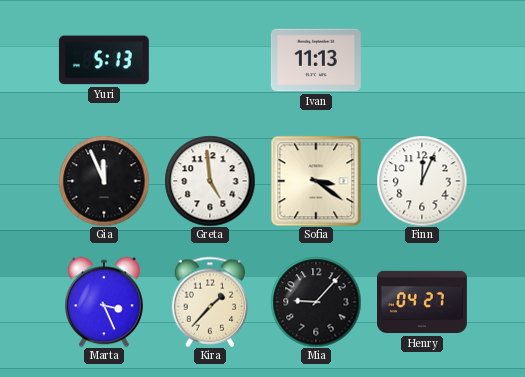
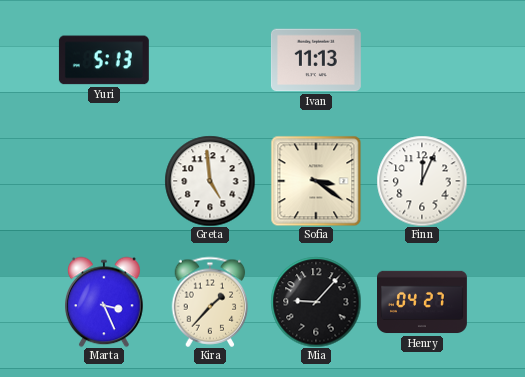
Gia: 11:56 -> none
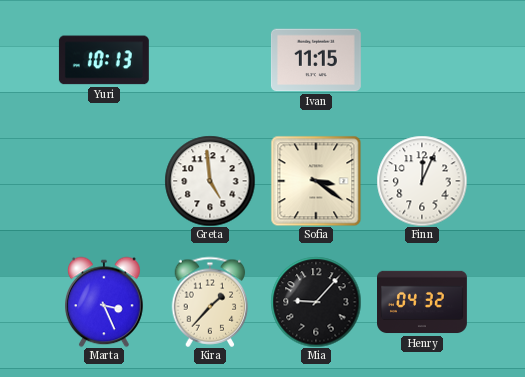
Yuri: 5:13 -> 10:13
Ivan: 11:13 -> 11:15
Henry: 04:27 -> 04:32
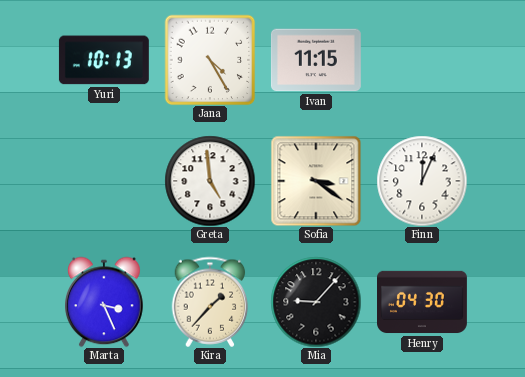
Jana: none -> 4:25
Henry: 04:32 -> 04:30
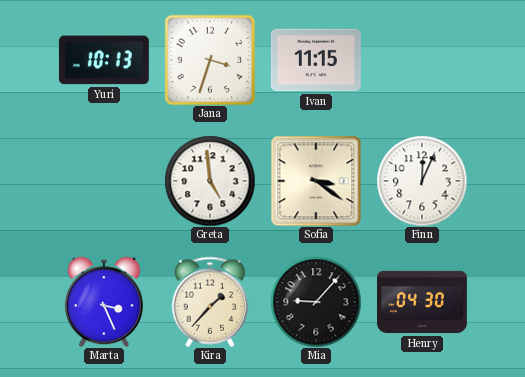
Jana: 4:25 -> 3:33
